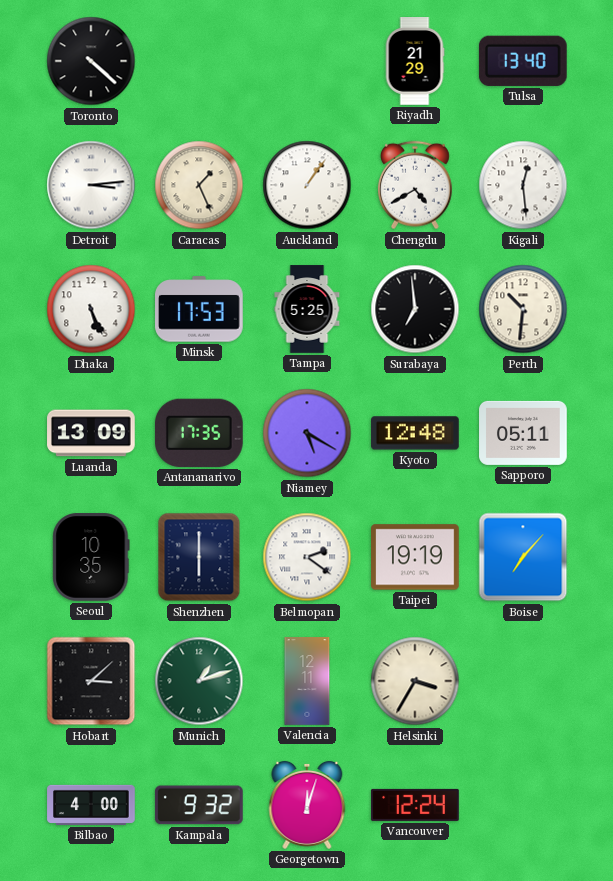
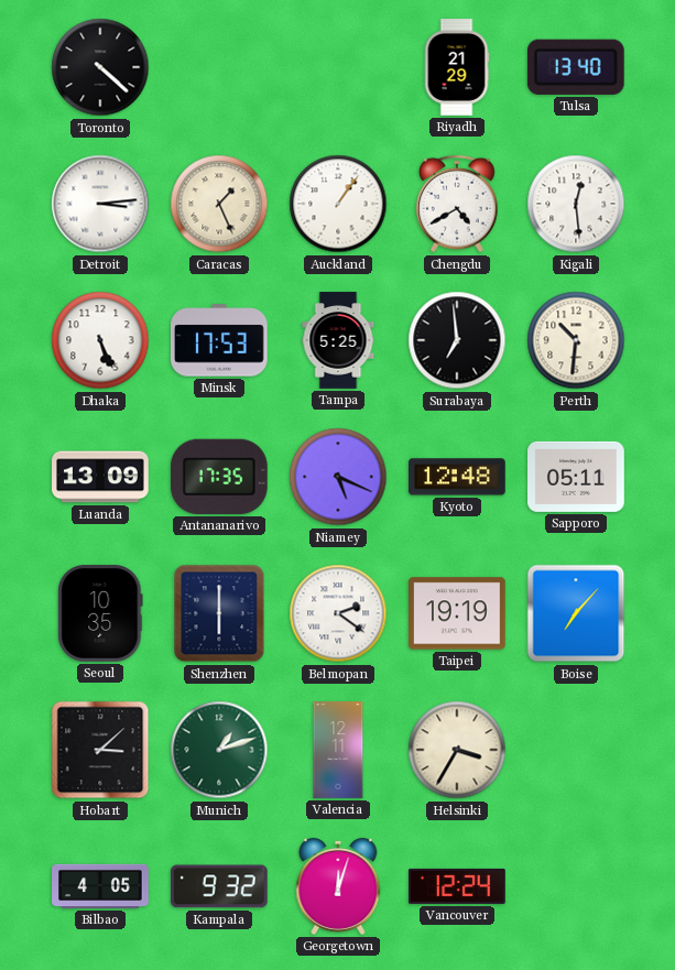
Niamey: 5:20 -> 5:19
Bilbao: 4:00 -> 4:05
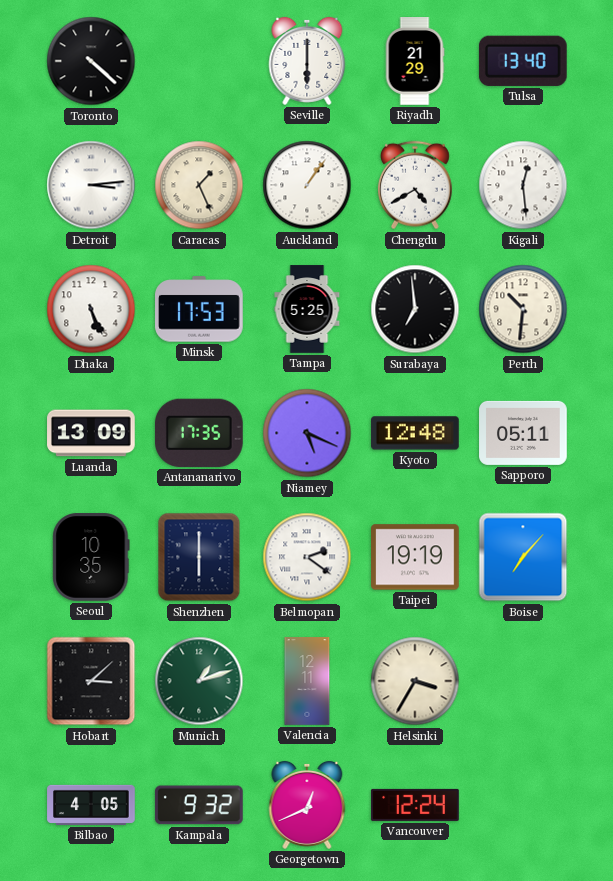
Seville: none -> 6:00
Georgetown: 12:03 -> 12:41
